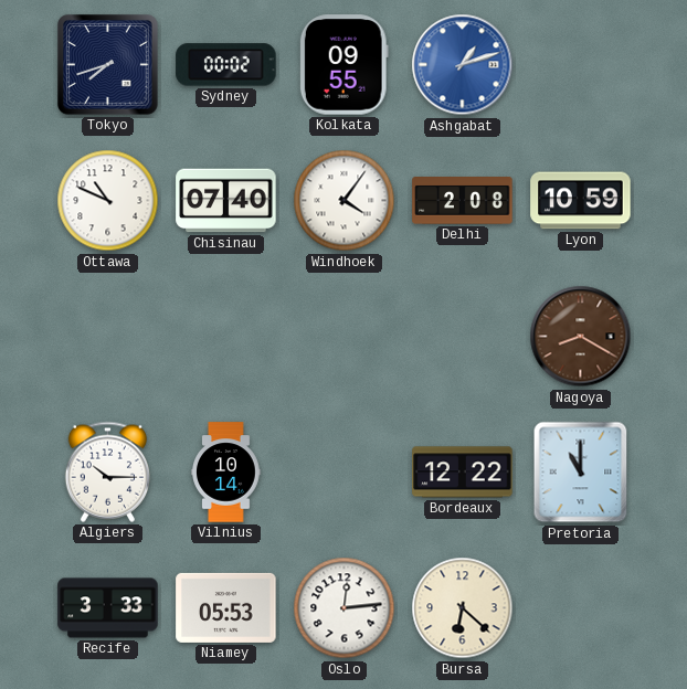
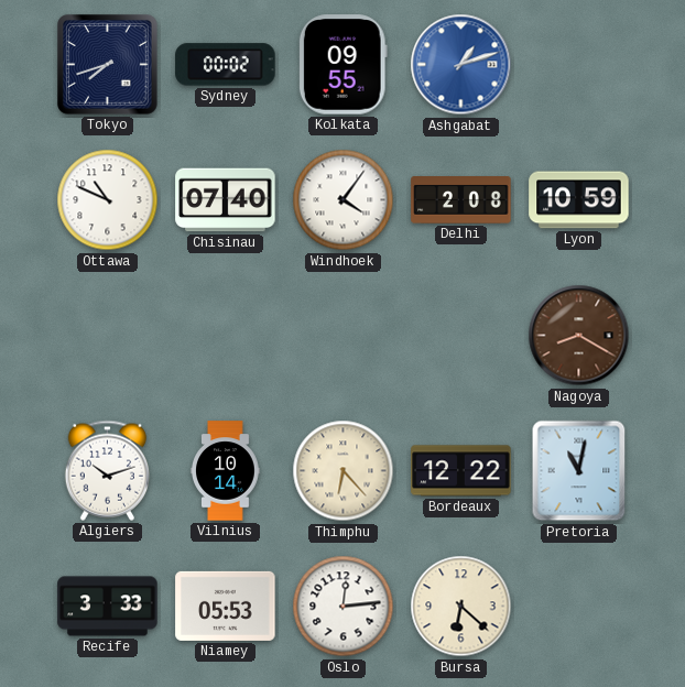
Algiers: 10:15 -> 10:12
Thimphu: none -> 6:23
Pretoria: 11:00 -> 11:02
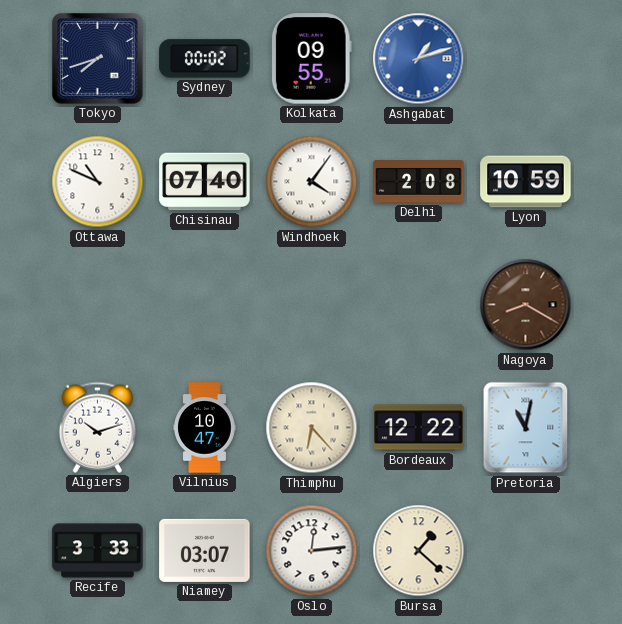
Vilnius: 10:14 -> 10:47
Niamey: 05:53 -> 03:07
Bursa: 6:22 -> 1:22
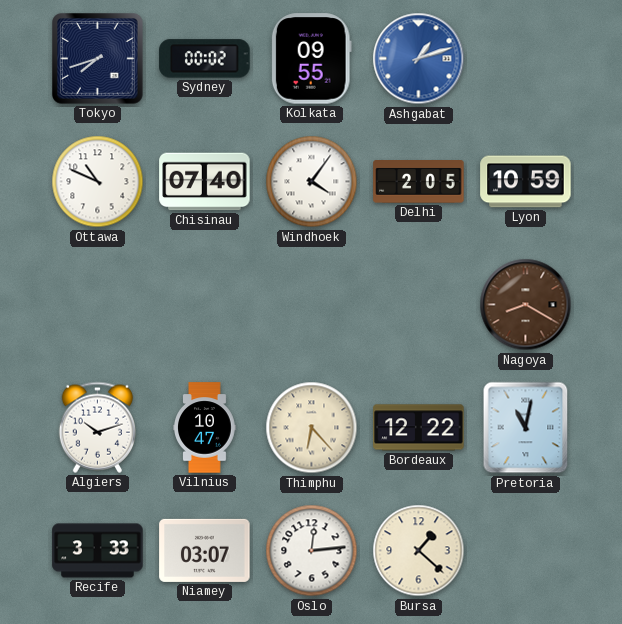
Delhi: 2:08 -> 2:05
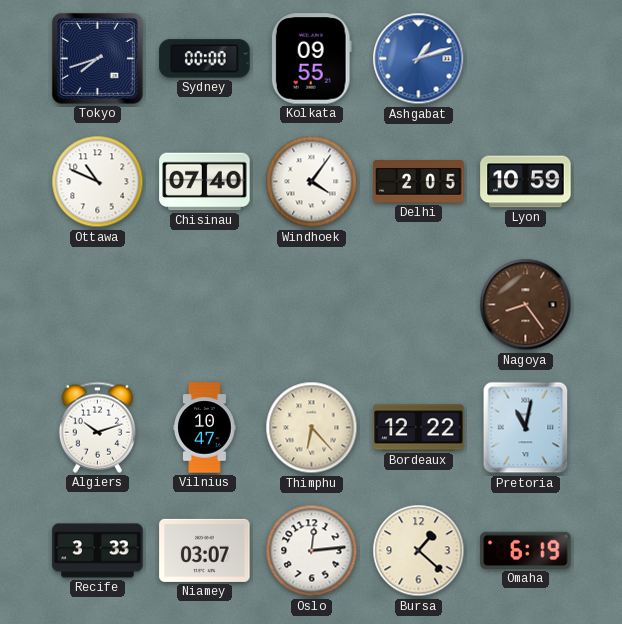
Sydney: 00:02 -> 00:00
Nagoya: 8:20 -> 8:24
Omaha: none -> 6:19
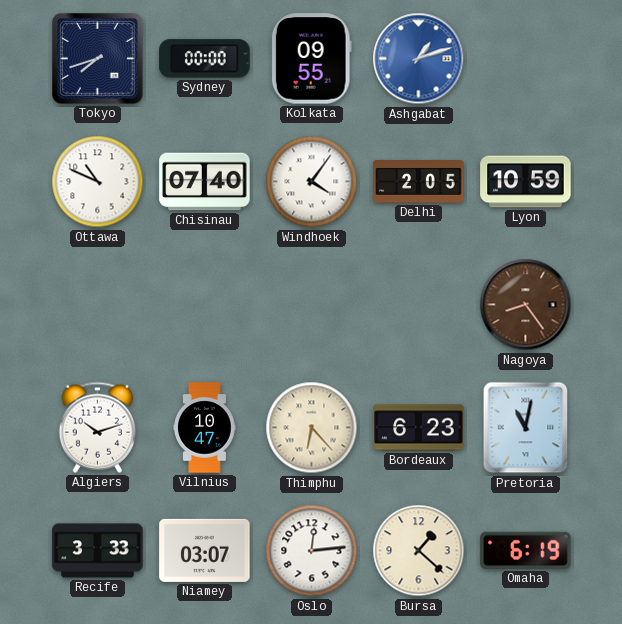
Bordeaux: 12:22 -> 6:23
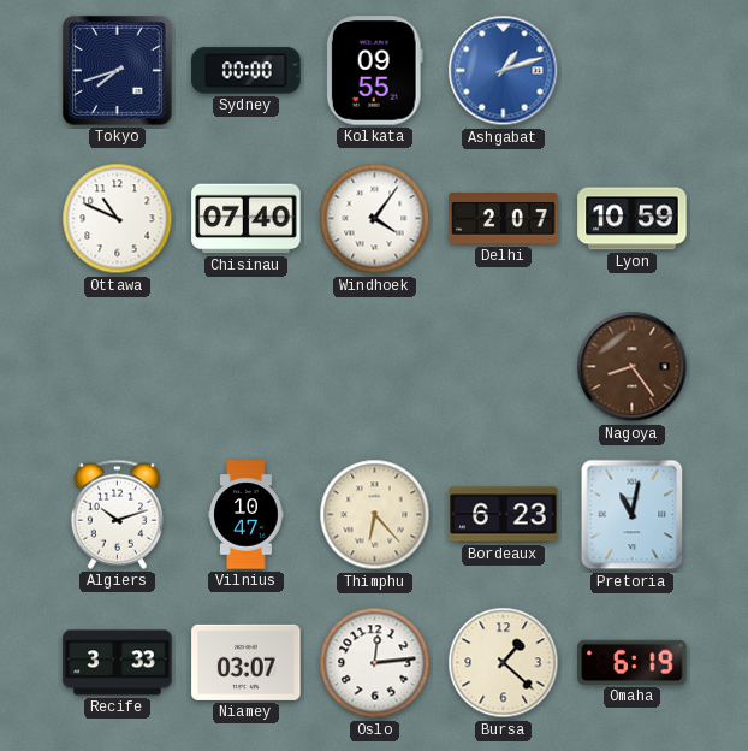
Delhi: 2:05 -> 2:07
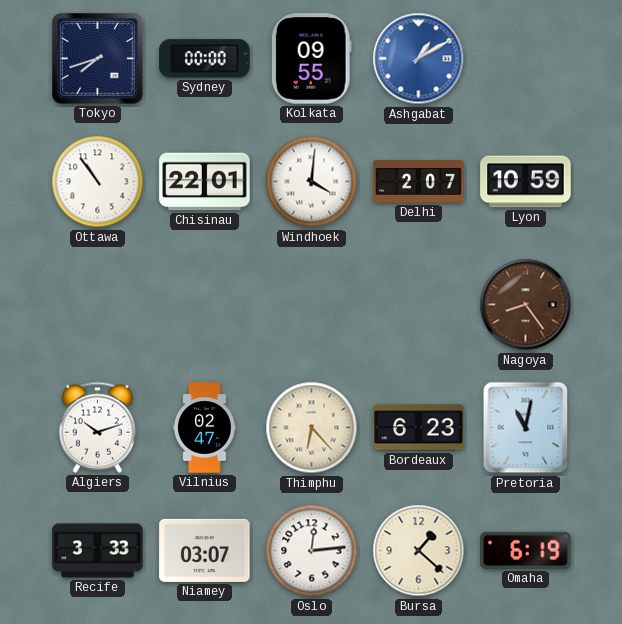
Ashgabat: 1:12 -> 1:10
Ottawa: 10:49 -> 10:54
Chisinau: 07:40 -> 22:01
Windhoek: 4:06 -> 4:01
Vilnius: 10:47 -> 02:47
